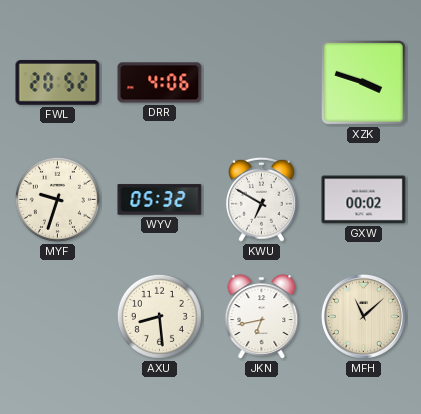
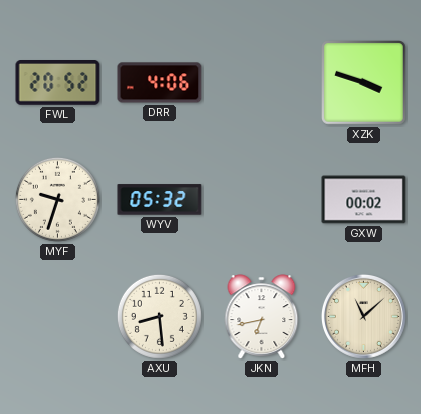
KWU: 6:50 -> none
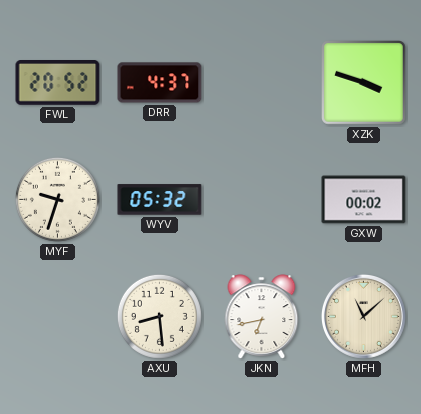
DRR: 4:06 -> 4:37
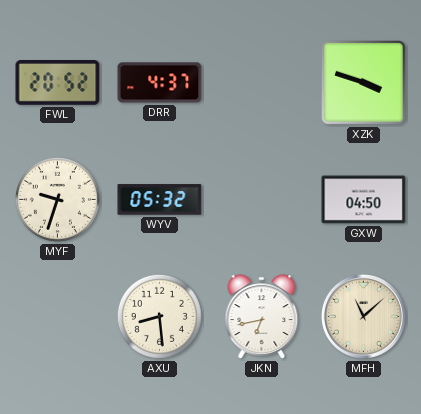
GXW: 00:02 -> 04:50
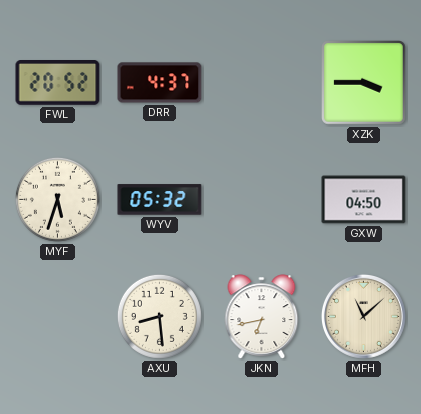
XZK: 3:48 -> 3:45
MYF: 9:33 -> 5:33
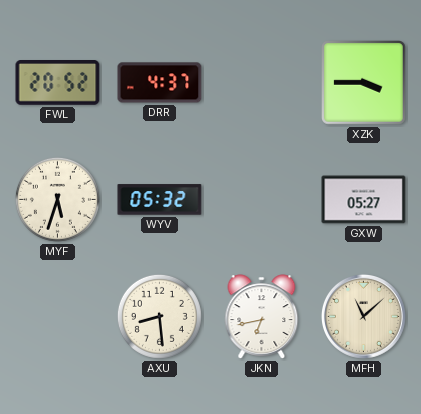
GXW: 04:50 -> 05:27
